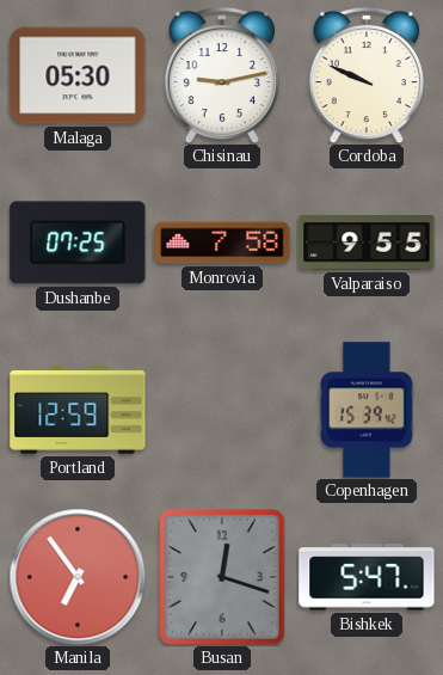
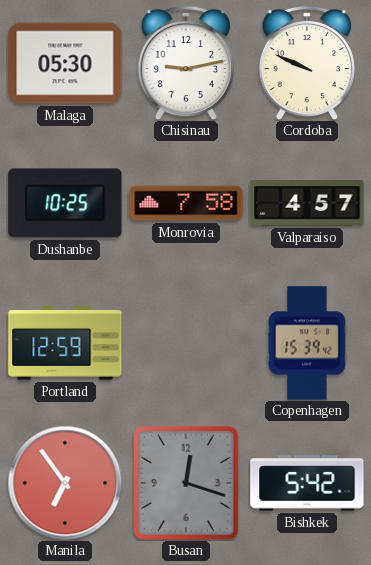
Dushanbe: 07:25 -> 10:25
Valparaiso: 9:55 -> 4:57
Bishkek: 5:47 -> 5:42
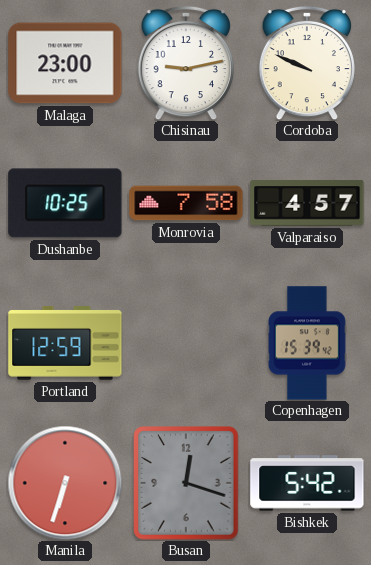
Malaga: 05:30 -> 23:00
Manila: 6:54 -> 6:33
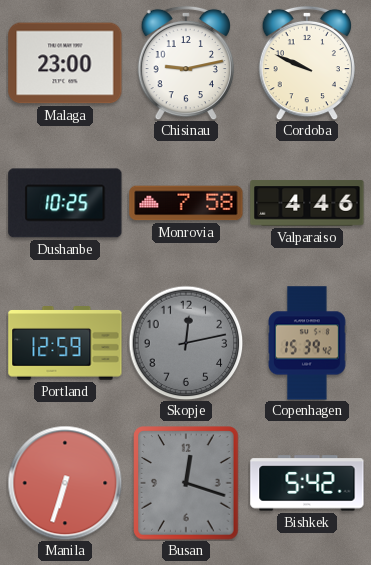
Valparaiso: 4:57 -> 4:46
Skopje: none -> 12:13
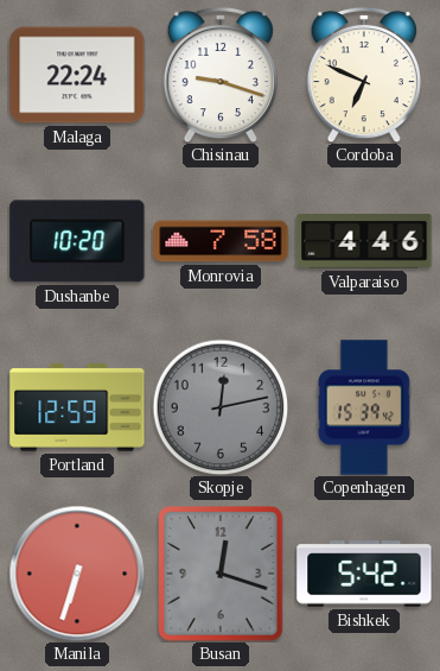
Malaga: 23:00 -> 22:24
Chisinau: 9:13 -> 9:18
Cordoba: 9:49 -> 6:49
Dushanbe: 10:25 -> 10:20
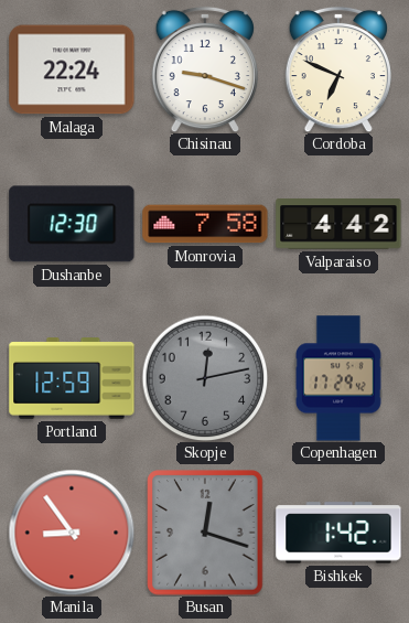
Dushanbe: 10:20 -> 12:30
Valparaiso: 4:46 -> 4:42
Copenhagen: 15:39 -> 17:29
Manila: 6:33 -> 8:54
Bishkek: 5:42 -> 1:42
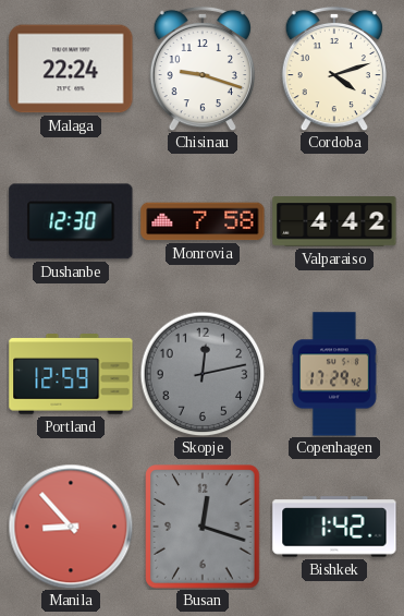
Cordoba: 6:49 -> 4:12
Manila: 8:54 -> 8:53
